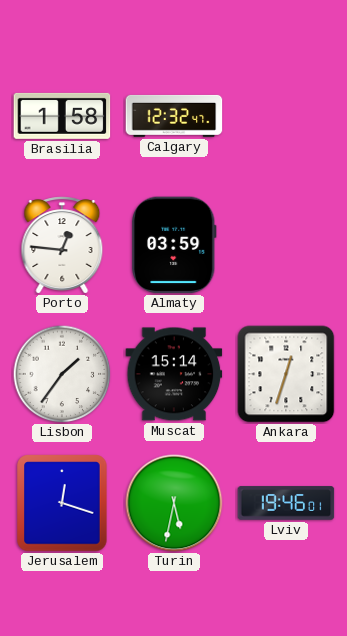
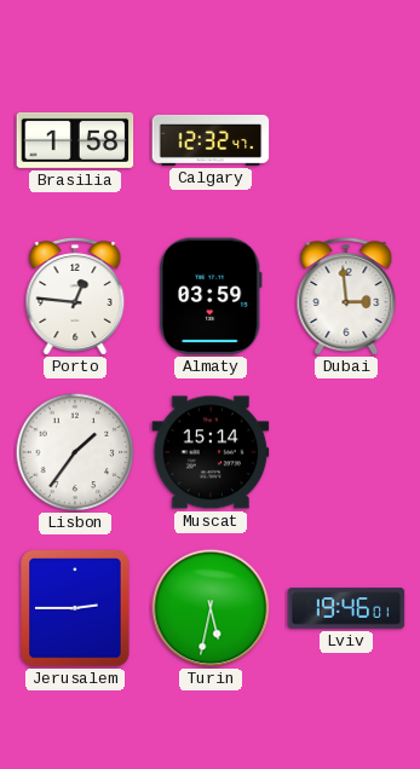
Dubai: none -> 2:59
Ankara: 12:33 -> none
Jerusalem: 12:18 -> 2:45
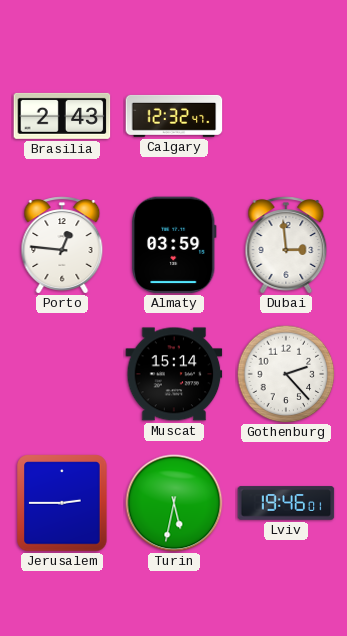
Brasilia: 1:58 -> 2:43
Lisbon: 1:36 -> none
Gothenburg: none -> 2:23
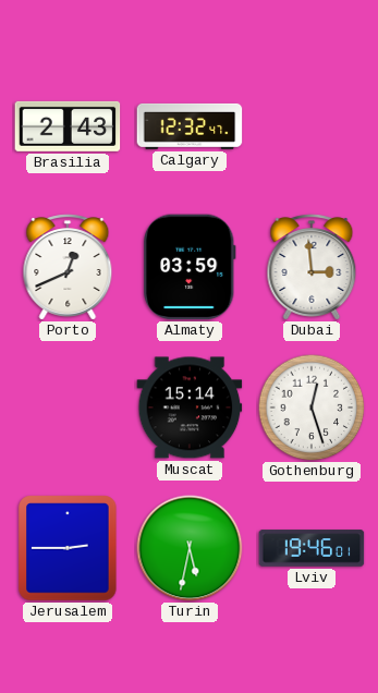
Porto: 12:46 -> 12:41
Gothenburg: 2:23 -> 12:27
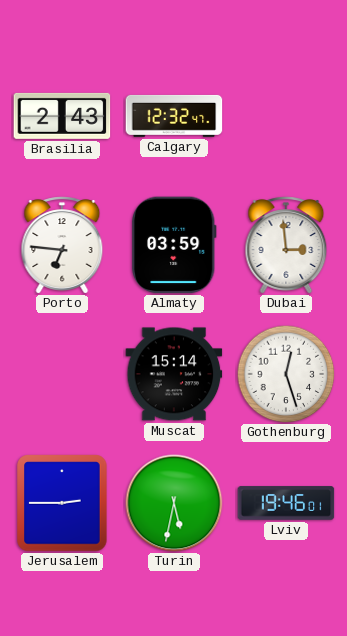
Porto: 12:41 -> 6:46
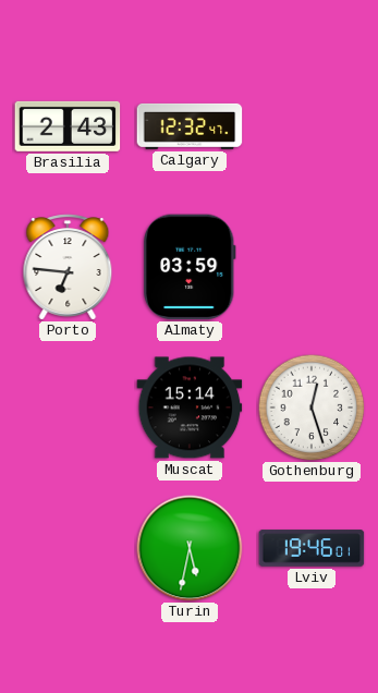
Dubai: 2:59 -> none
Jerusalem: 2:45 -> none
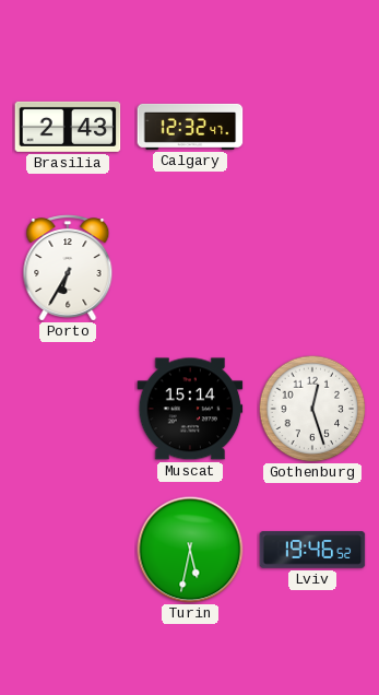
Porto: 6:46 -> 6:35
Almaty: 03:59 -> none
Lviv: 19:46:01 -> 19:46:52
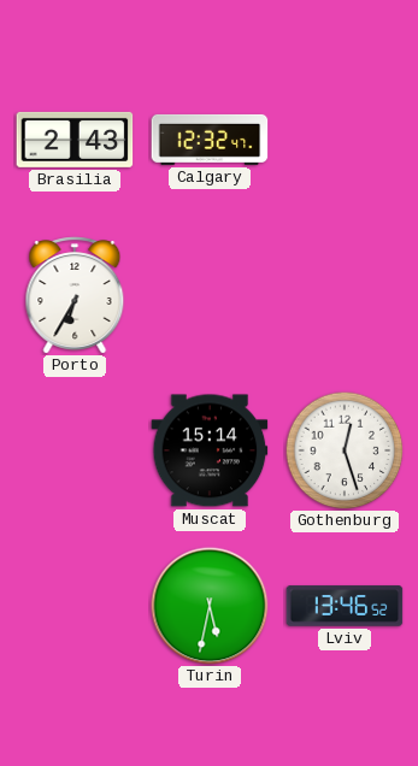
Lviv: 19:46 -> 13:46
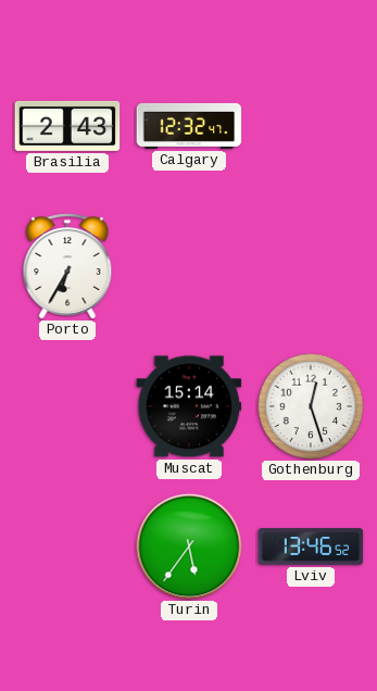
Turin: 5:32 -> 5:36
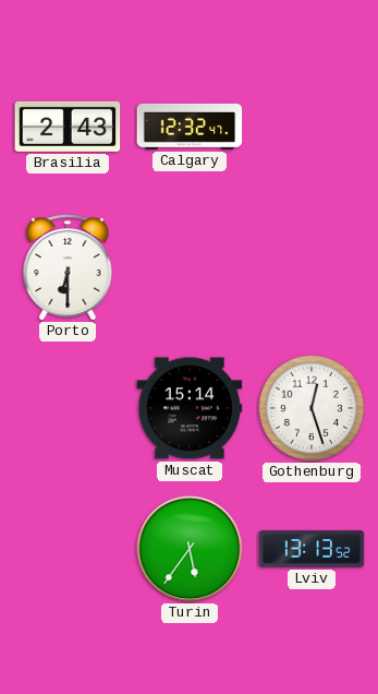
Porto: 6:35 -> 6:30
Lviv: 13:46 -> 13:13
